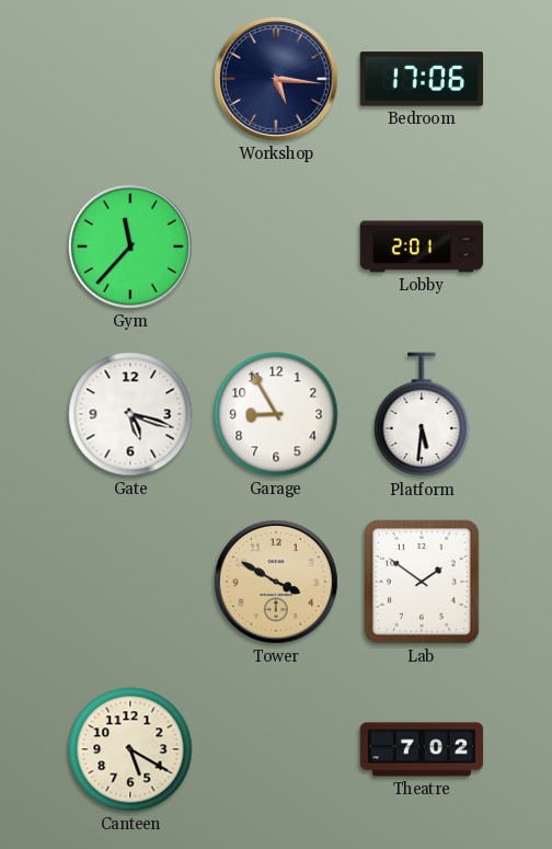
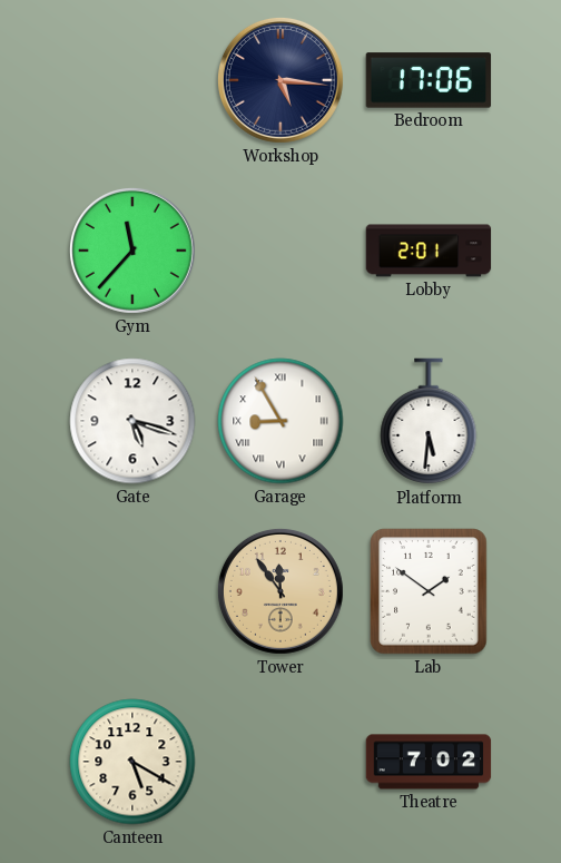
Garage numerals: Arabic -> Roman
Tower: 3:50 -> 11:54
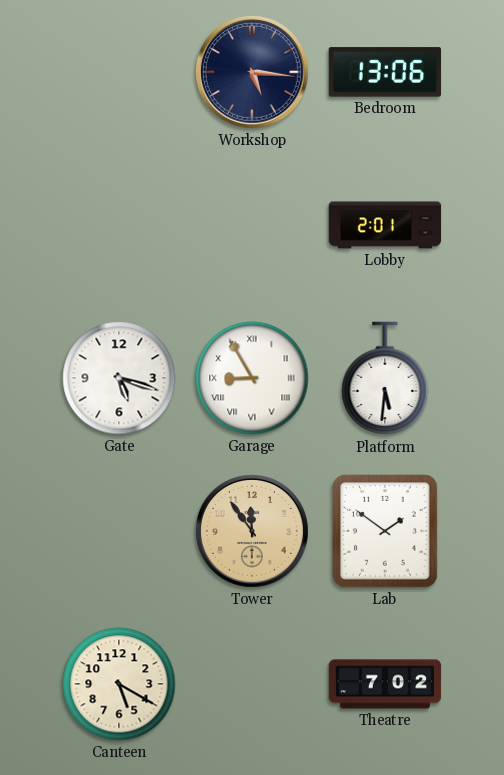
Bedroom: 17:06 -> 13:06
Gym: 11:37 -> none
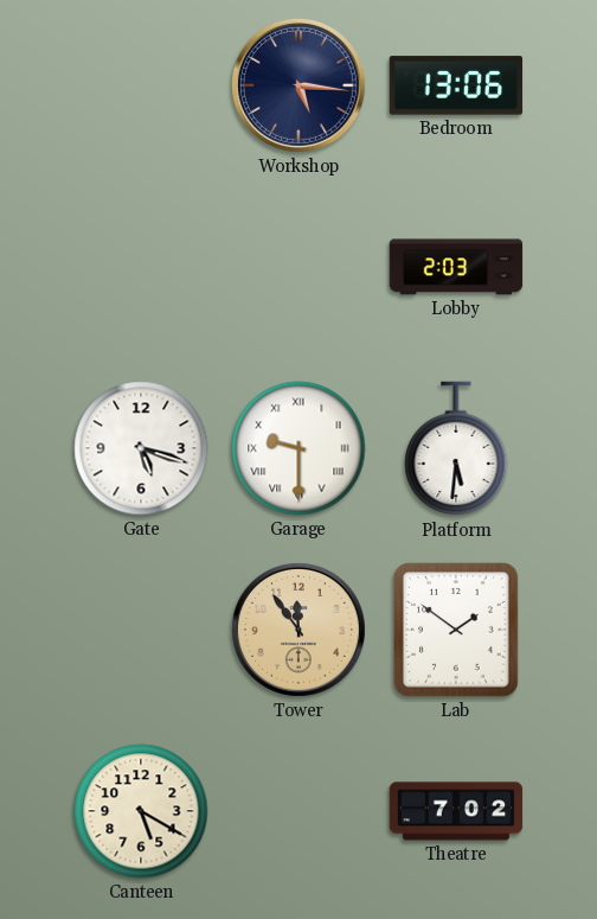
Lobby: 2:01 -> 2:03
Garage: 8:55 -> 9:30
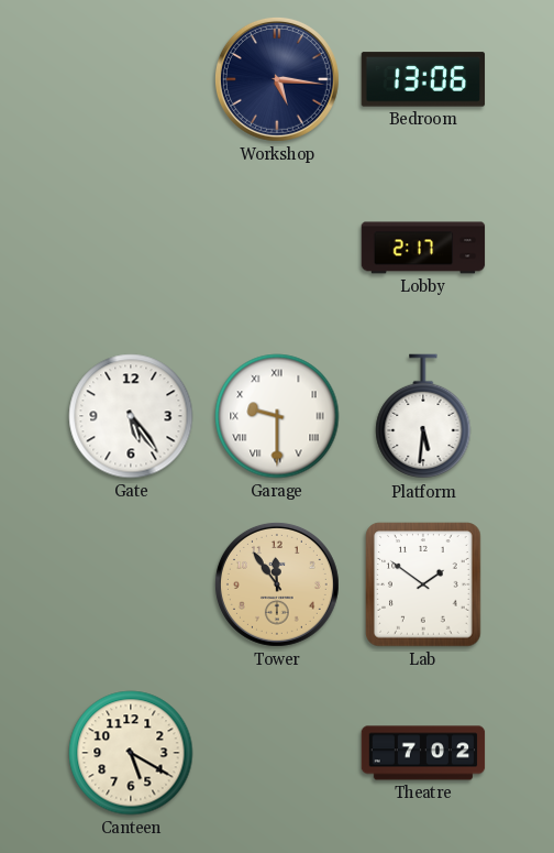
Lobby: 2:03 -> 2:17
Gate: 5:18 -> 5:24
